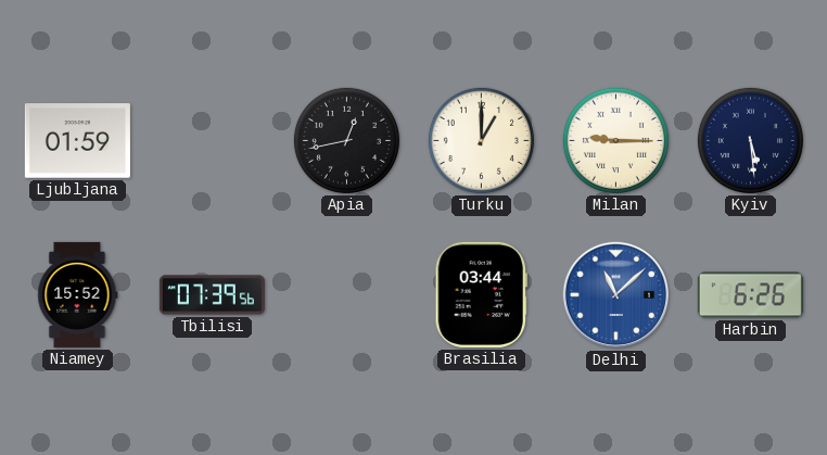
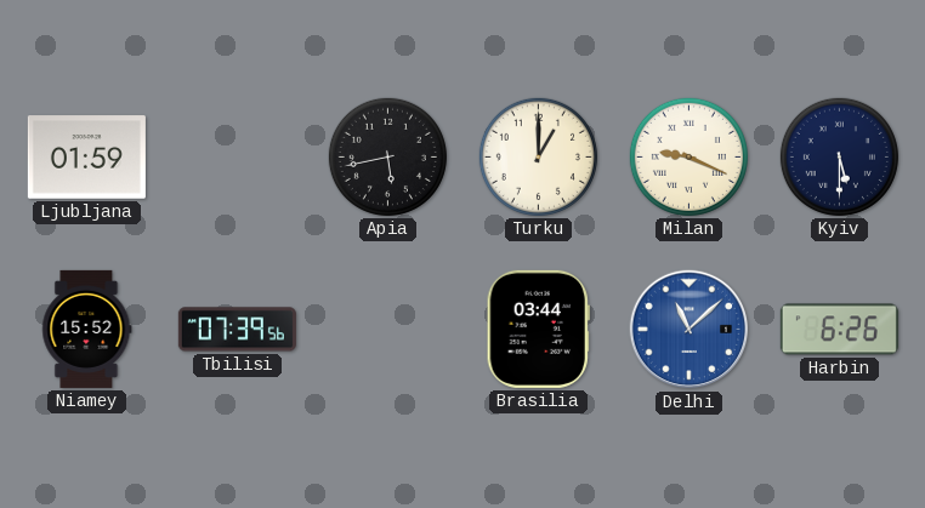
Apia: 12:43 -> 5:43
Milan: 9:15 -> 9:19
Kyiv: 5:29 -> 5:30
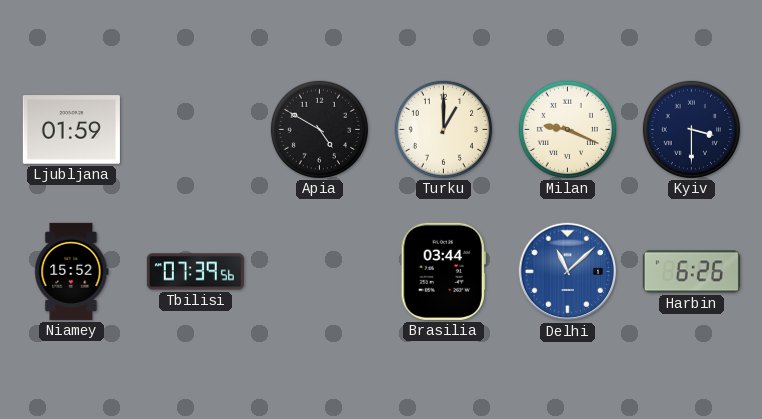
Apia: 5:43 -> 4:50
Kyiv: 5:30 -> 3:30
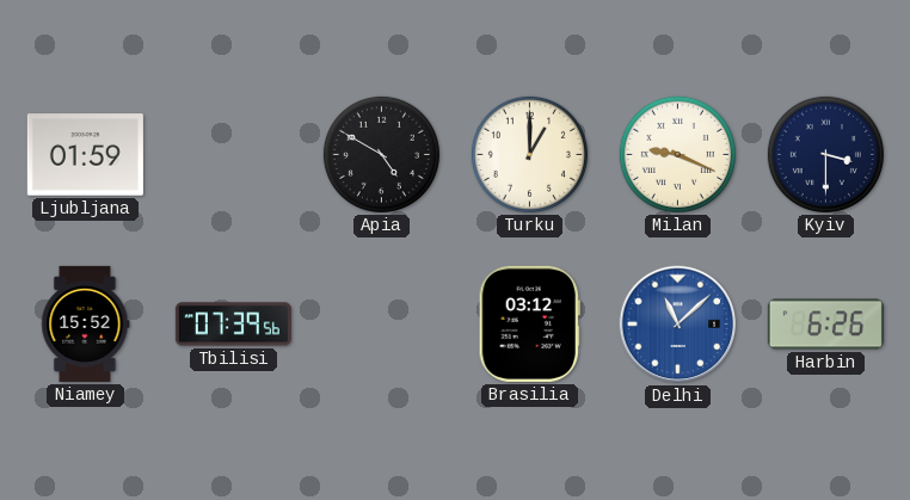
Brasilia: 03:44 -> 03:12
